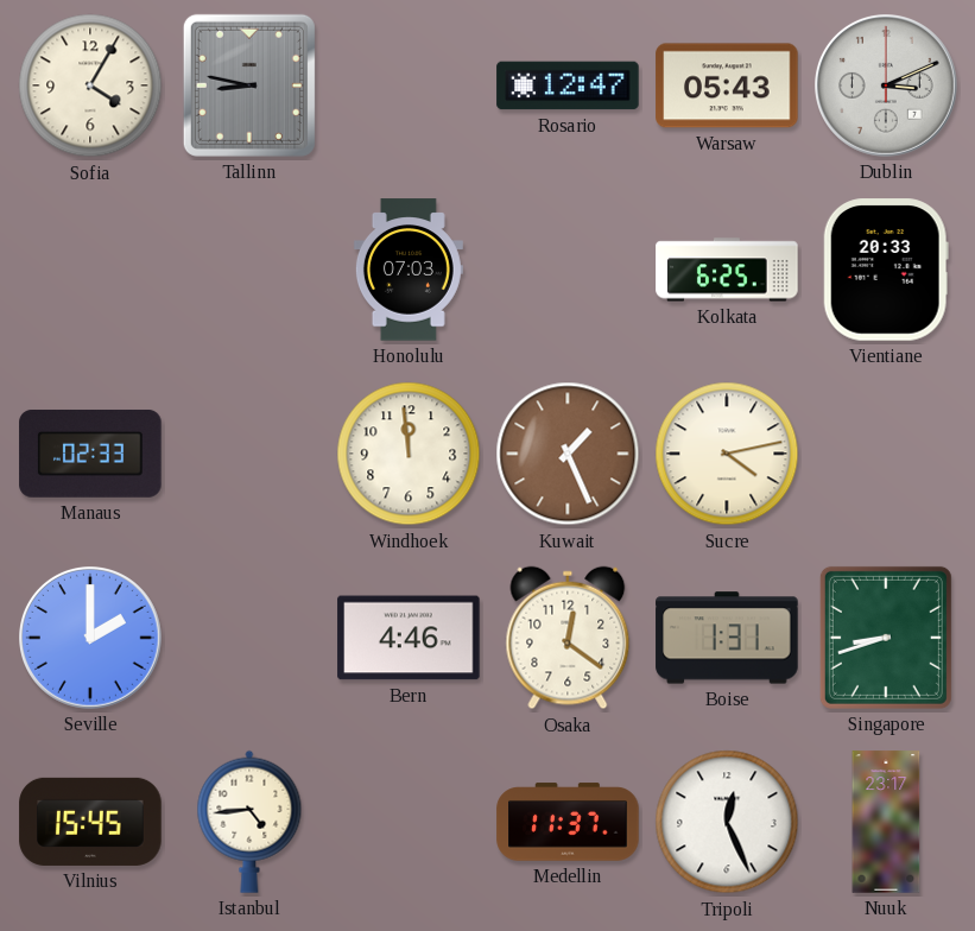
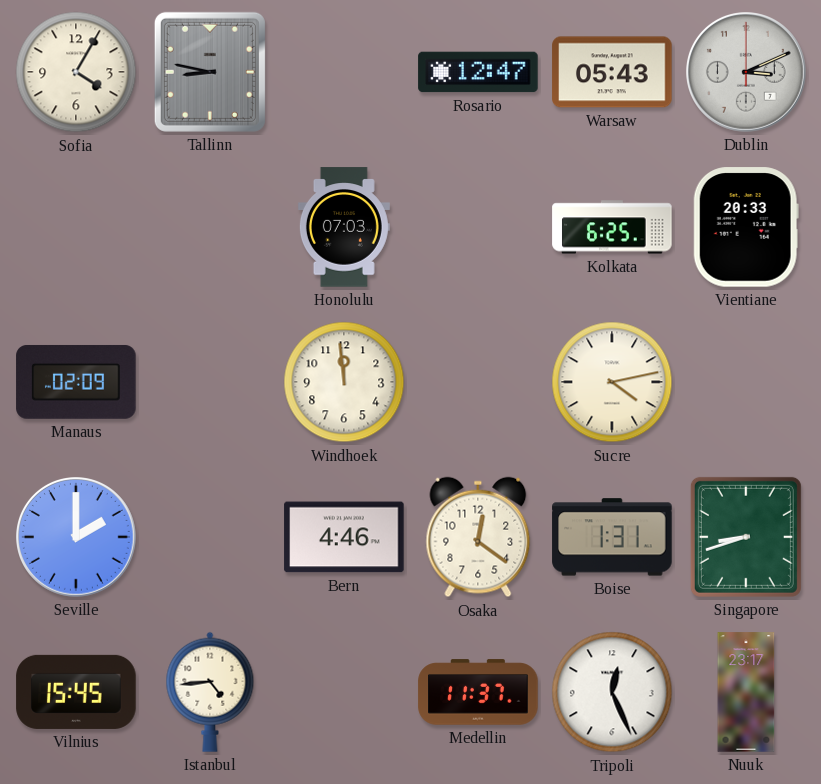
Manaus: 02:33 -> 02:09
Kuwait: 1:26 -> none
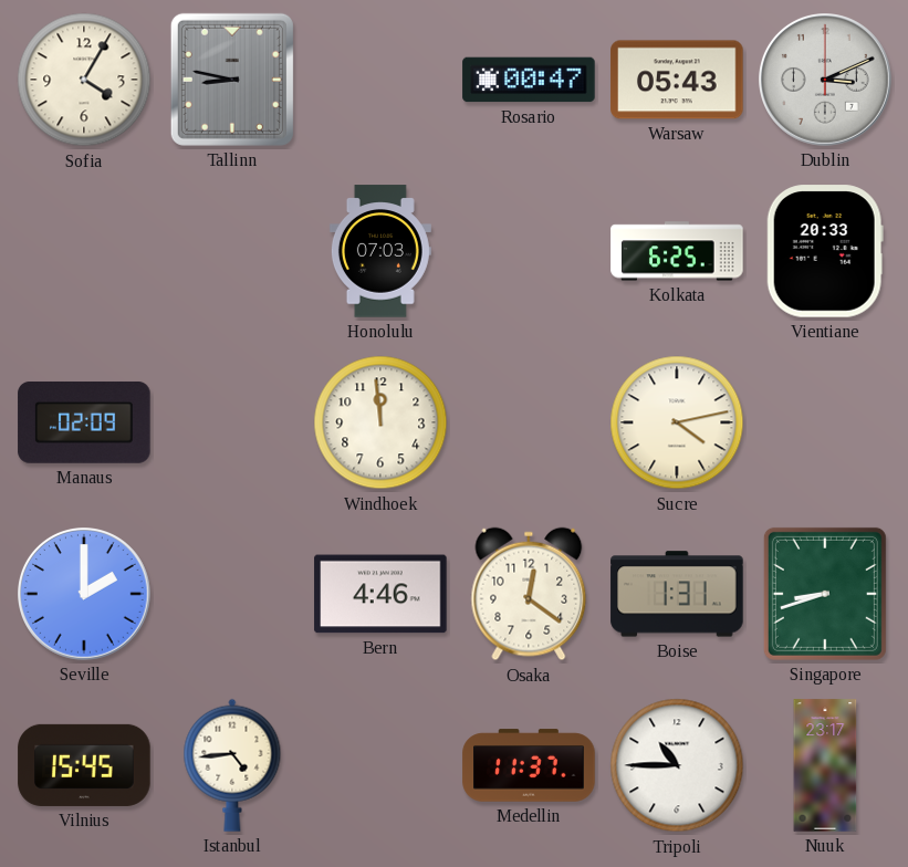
Rosario: 12:47 -> 00:47
Tripoli: 12:26 -> 10:45
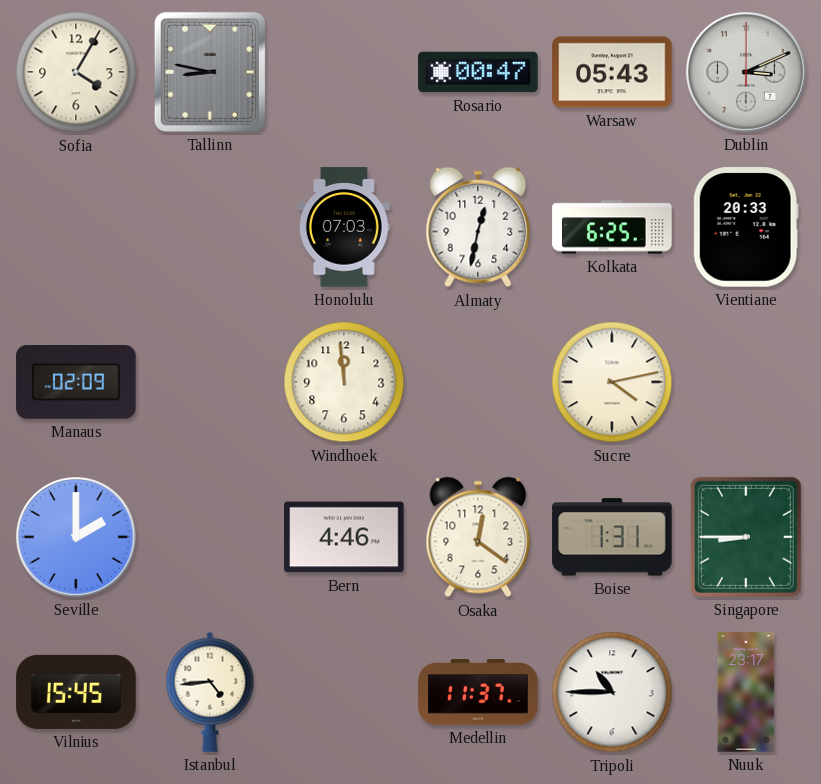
Almaty: none -> 12:32
Singapore: 8:42 -> 8:45
